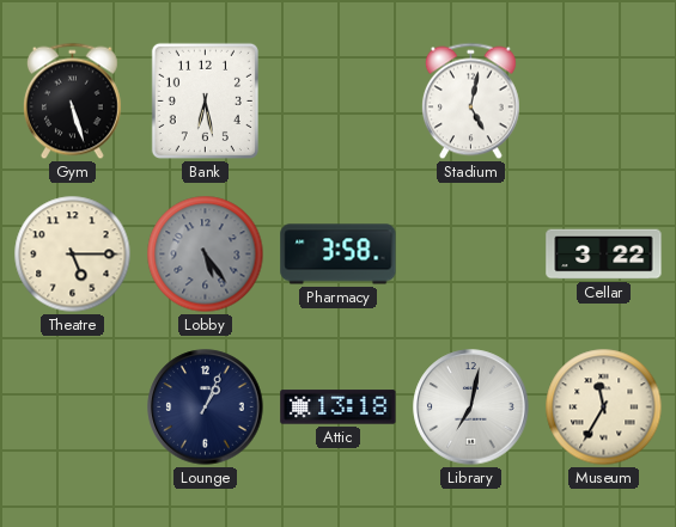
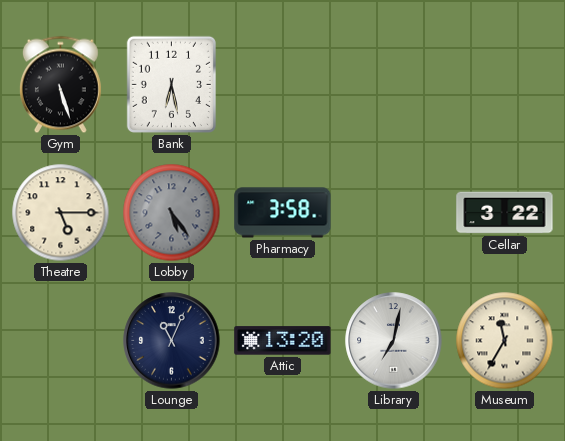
Stadium: 5:02 -> none
Lounge: 1:04 -> 11:04
Attic: 13:18 -> 13:20
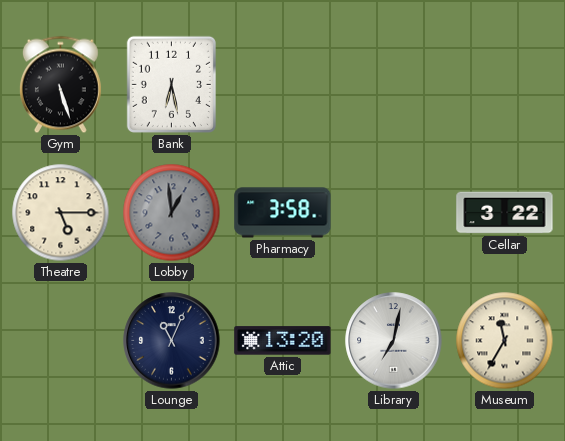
Lobby: 5:24 -> 12:59
